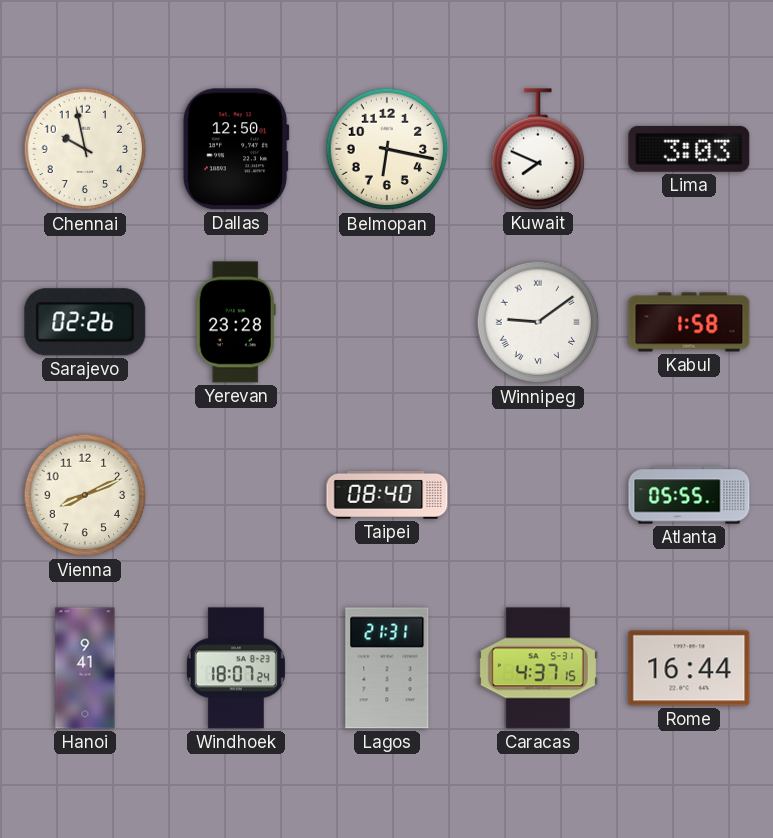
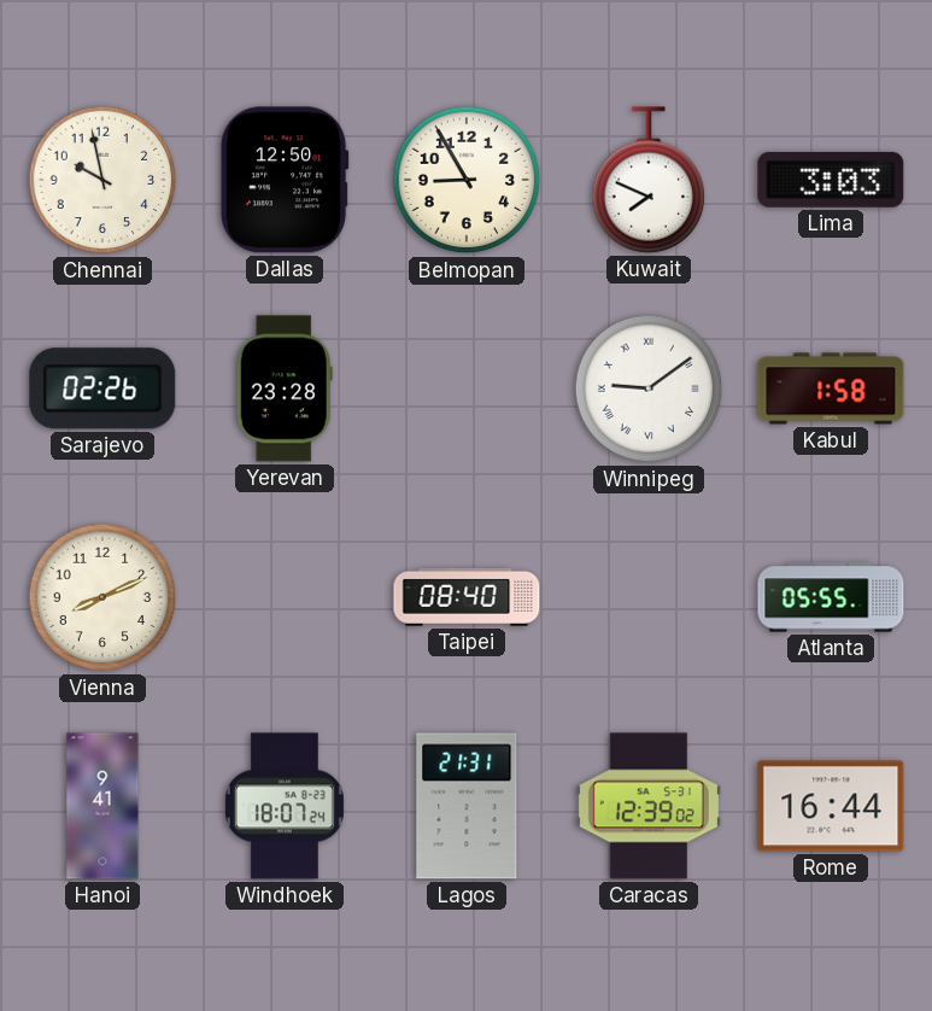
Belmopan: 6:17 -> 8:55
Caracas: 4:37 -> 12:39
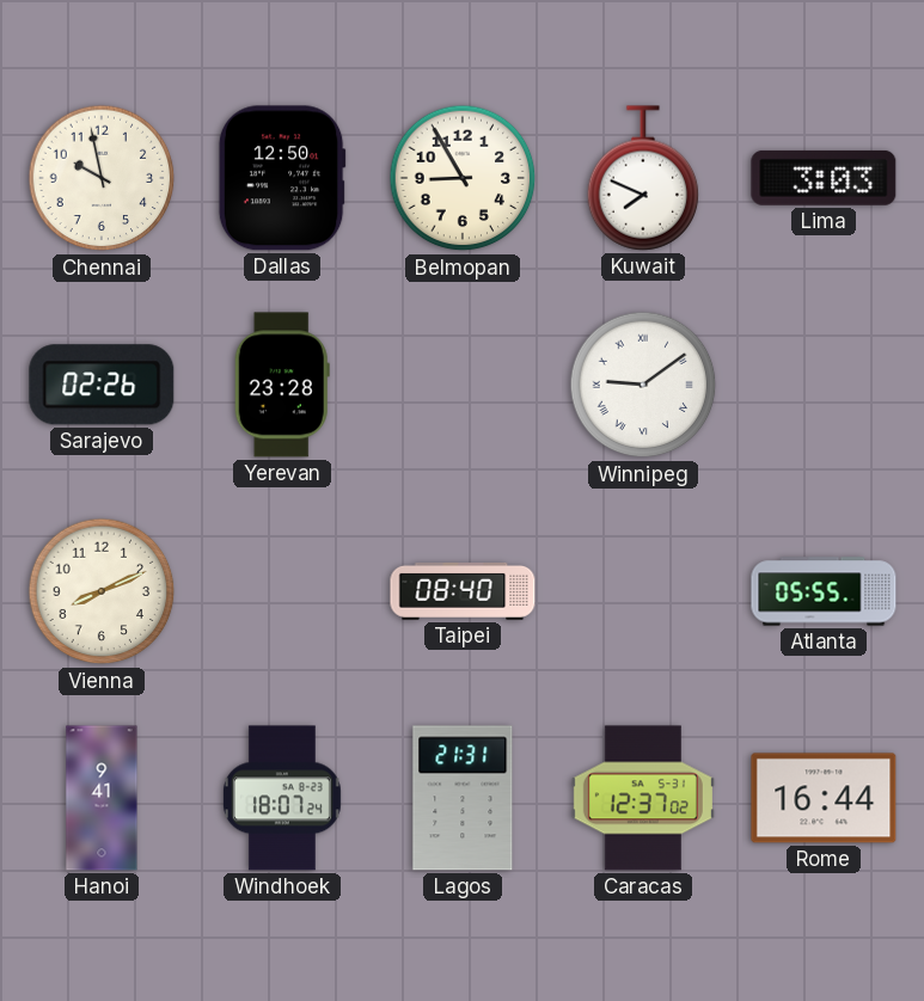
Kabul: 1:58 -> none
Caracas: 12:39 -> 12:37
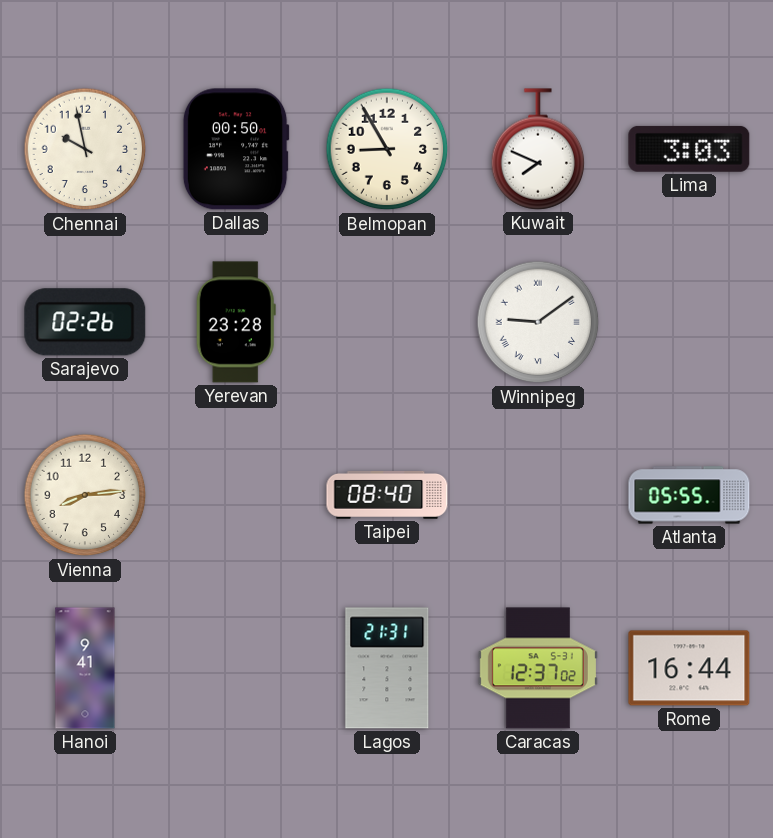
Dallas: 12:50 -> 00:50
Vienna: 8:11 -> 8:14
Windhoek: 18:07 -> none
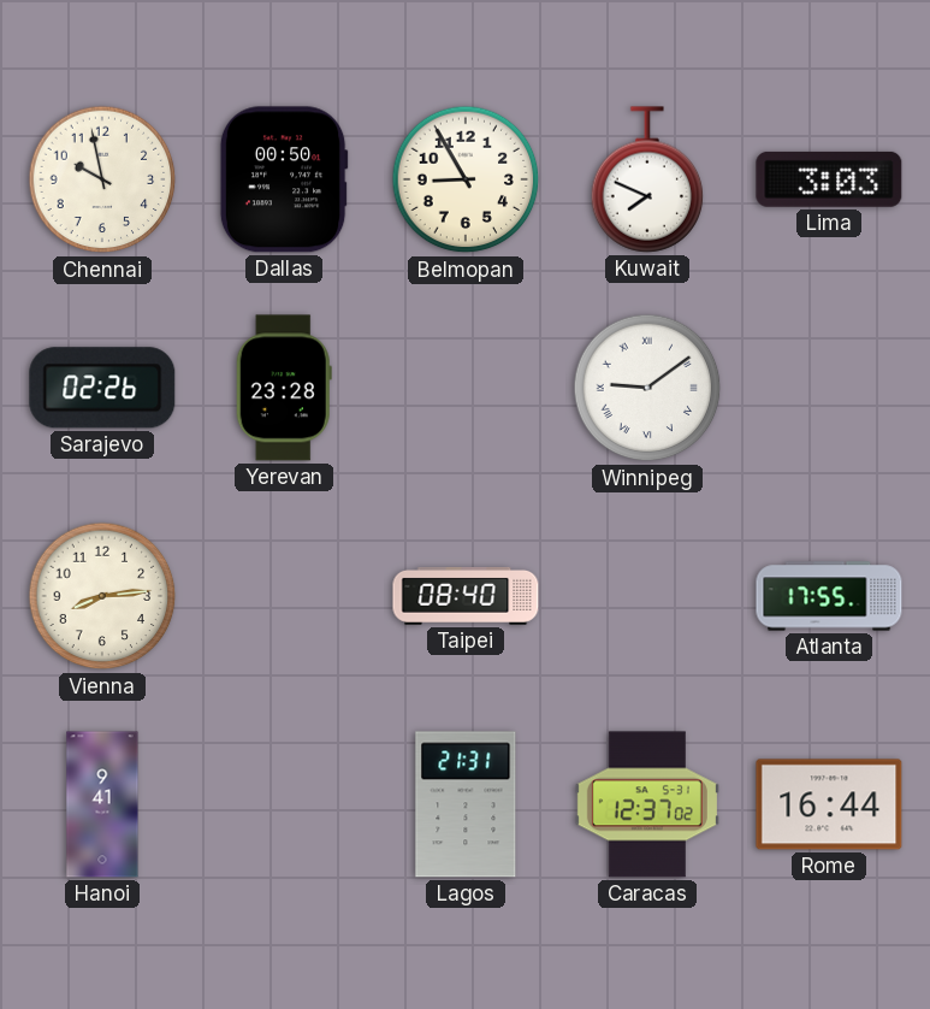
Atlanta: 05:55 -> 17:55
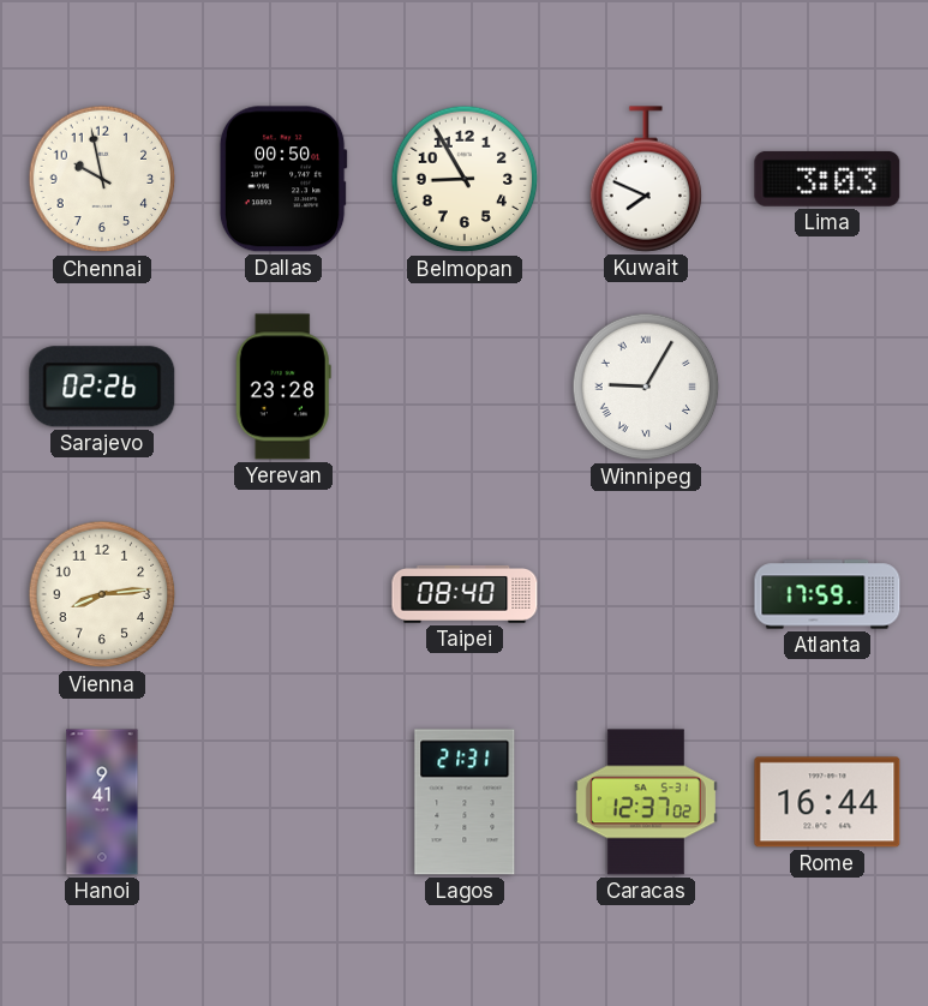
Winnipeg: 9:09 -> 9:05
Atlanta: 17:55 -> 17:59
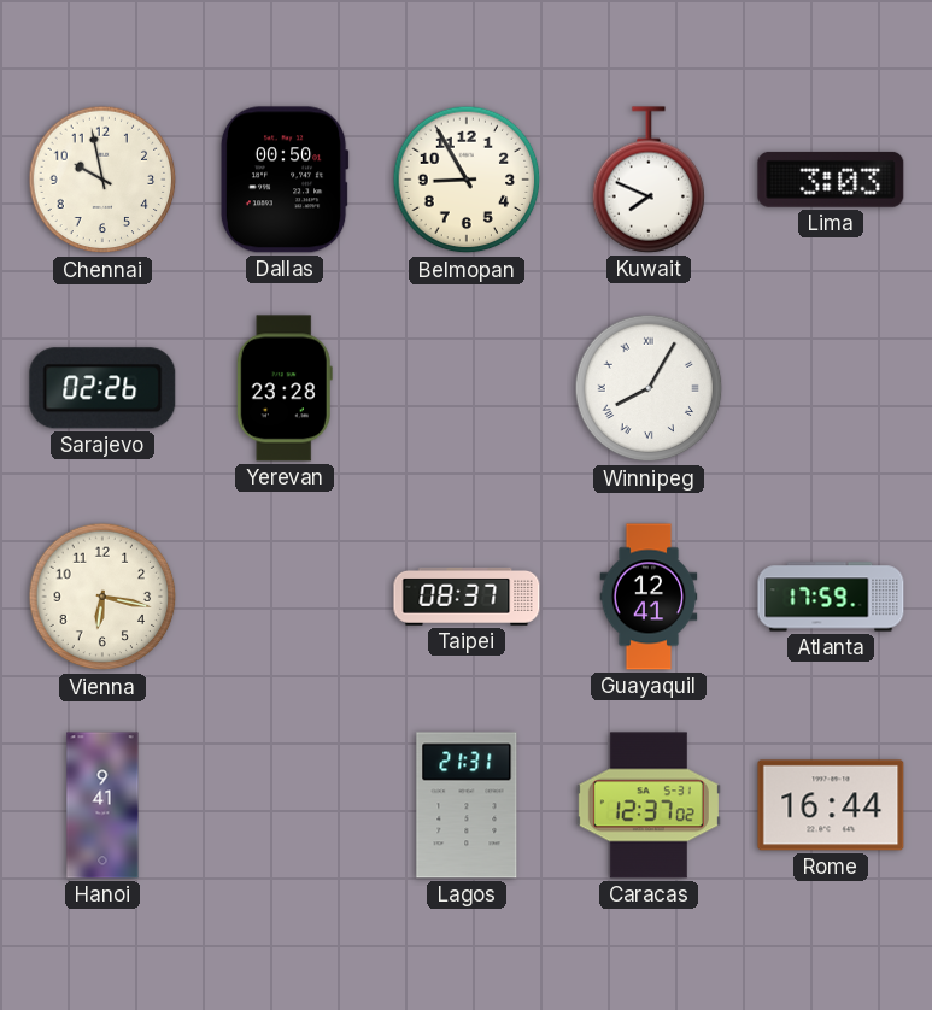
Winnipeg: 9:05 -> 8:05
Vienna: 8:14 -> 6:17
Taipei: 08:40 -> 08:37
Guayaquil: none -> 12:41
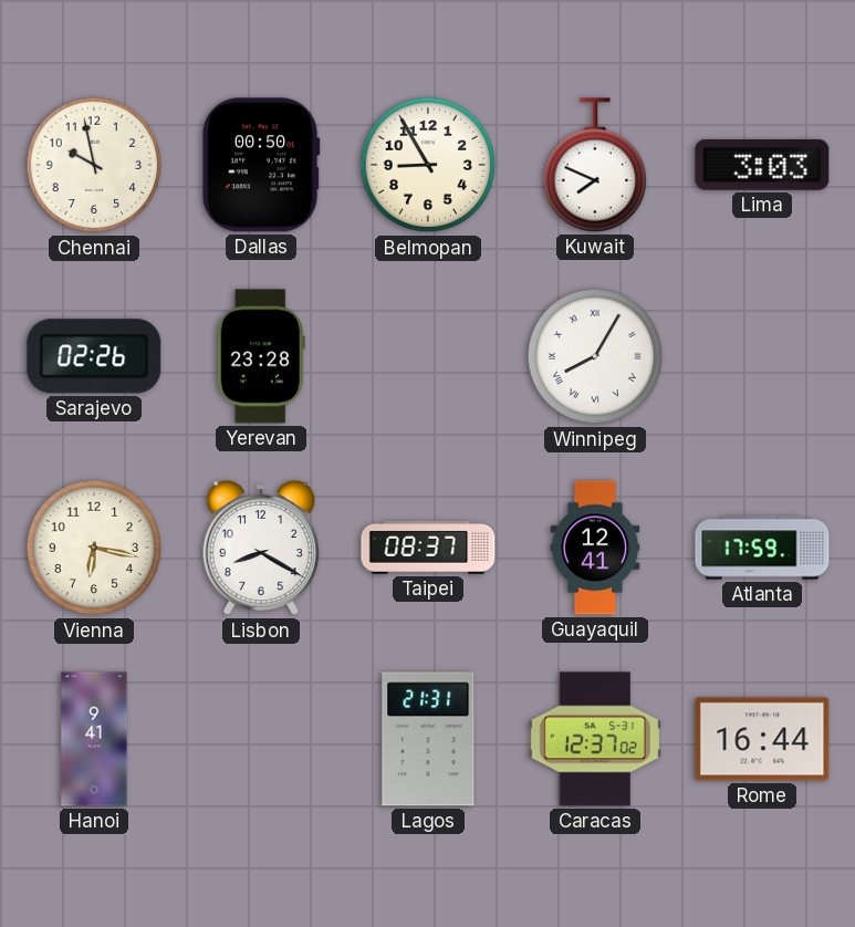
Lisbon: none -> 8:20
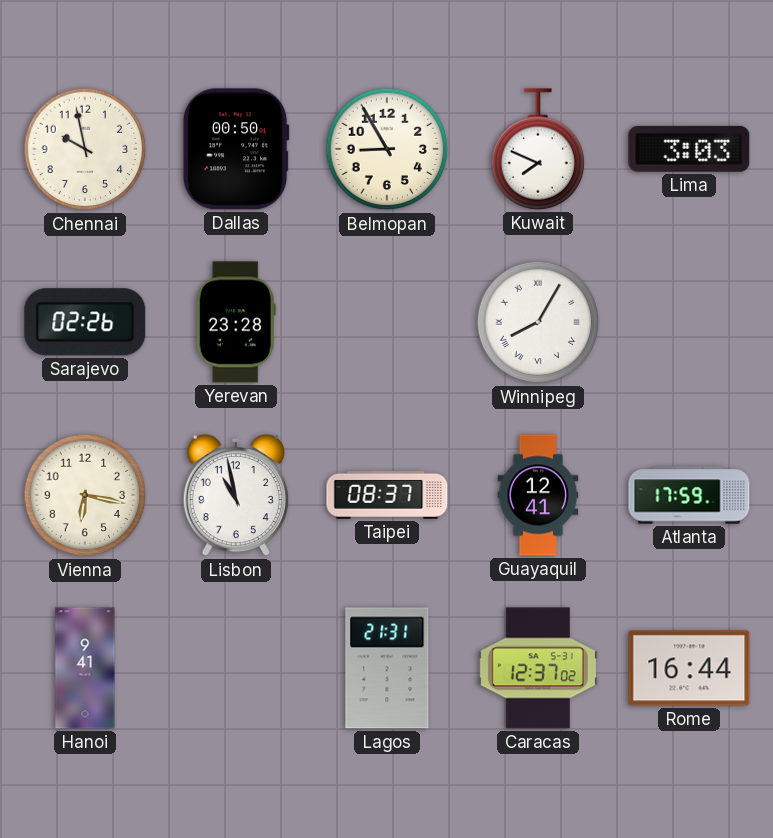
Lisbon: 8:20 -> 10:58
